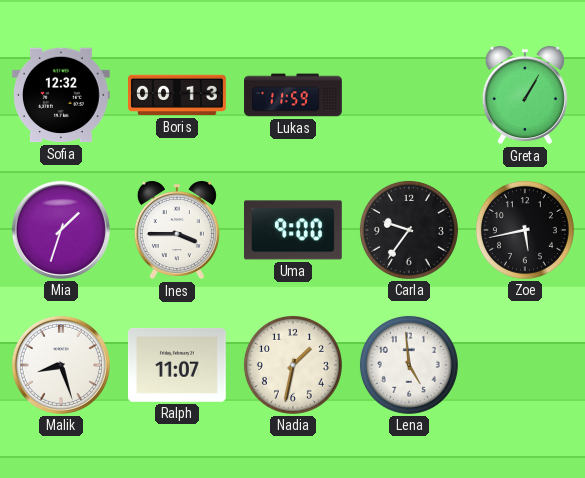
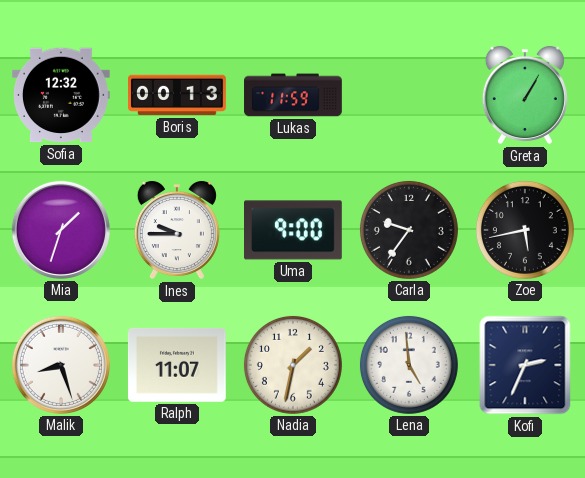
Ines: 3:45 -> 9:45
Kofi: none -> 2:34
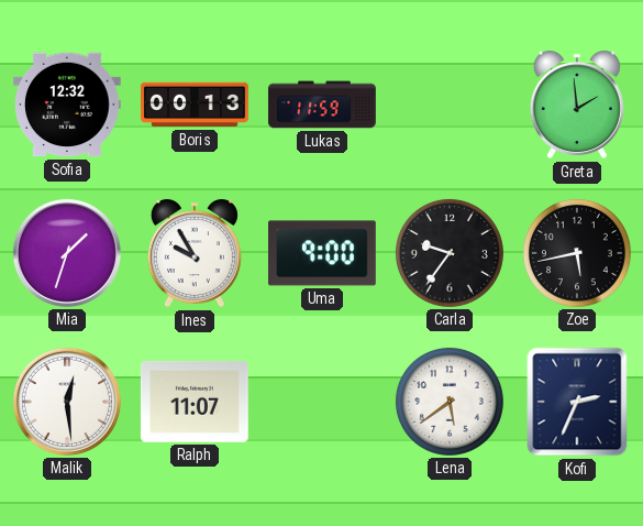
Greta: 1:05 -> 1:59
Ines: 9:45 -> 9:55
Malik: 8:27 -> 12:29
Nadia: 1:32 -> none
Lena: 4:59 -> 5:39
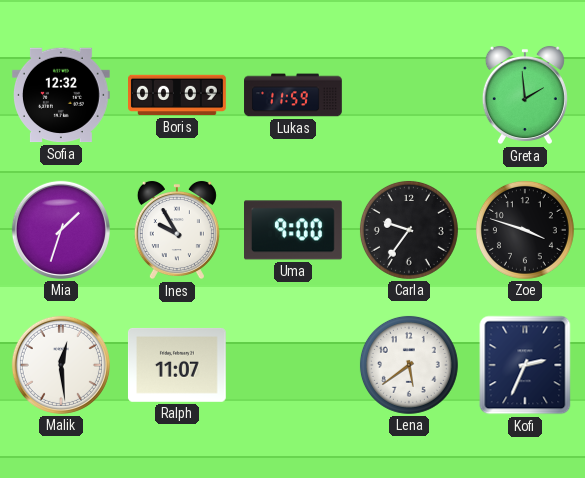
Boris: 00:13 -> 00:09
Zoe: 5:43 -> 3:48
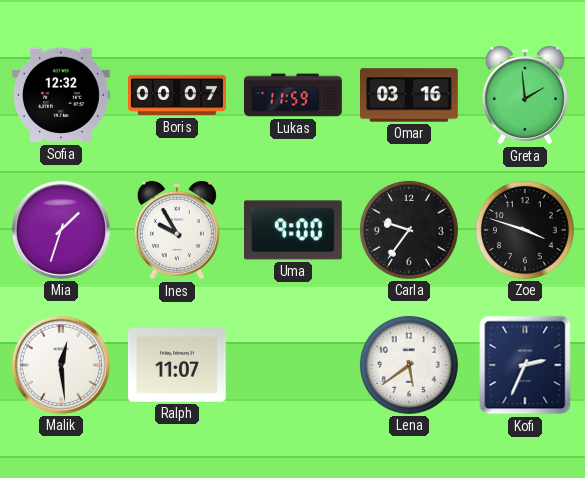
Boris: 00:09 -> 00:07
Omar: none -> 03:16
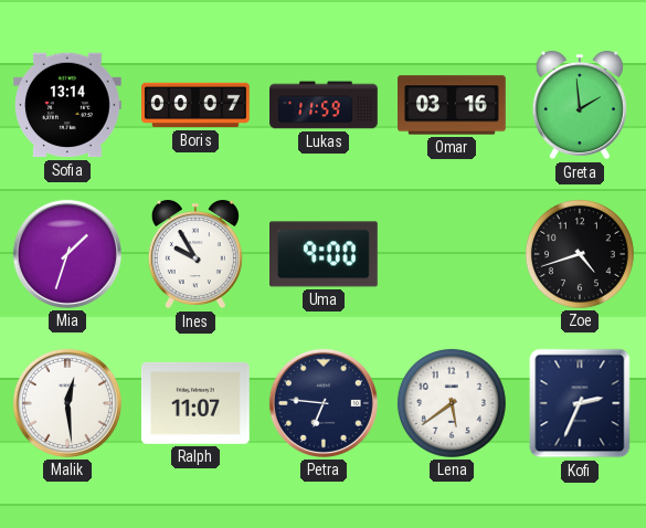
Sofia: 12:32 -> 13:14
Carla: 9:36 -> none
Zoe: 3:48 -> 4:42
Petra: none -> 6:46
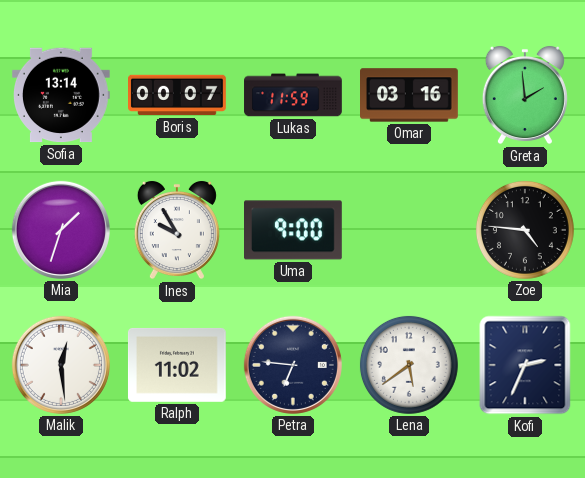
Zoe: 4:42 -> 4:46
Ralph: 11:07 -> 11:02
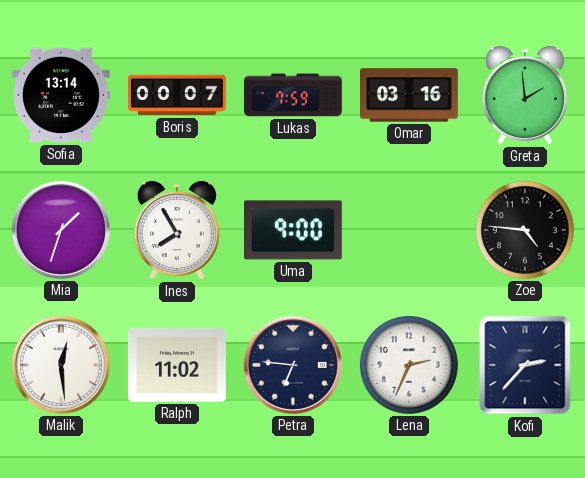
Lukas: 11:59 -> 7:59
Ines: 9:55 -> 7:55
Lena: 5:39 -> 2:34
Kofi: 2:34 -> 2:37
